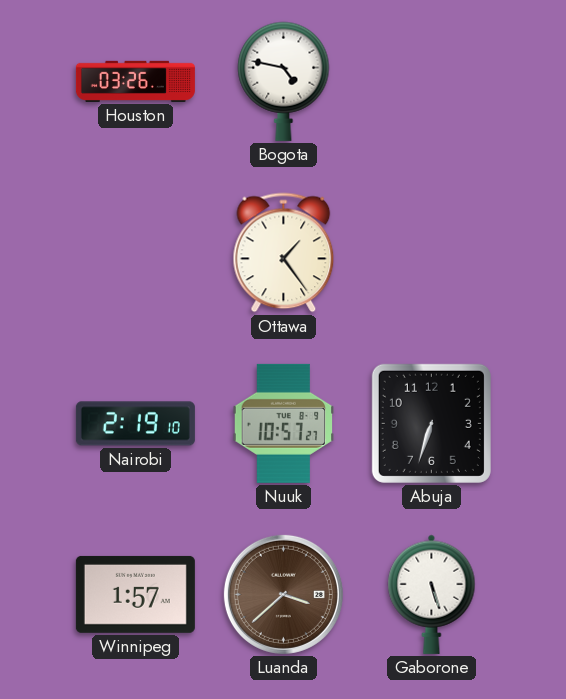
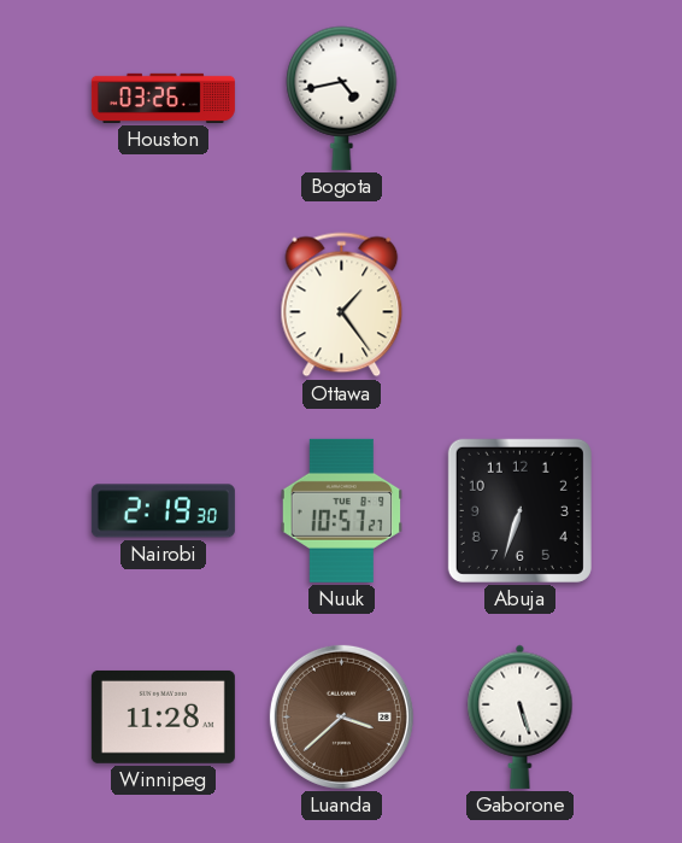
Bogota: 4:47 -> 4:43
Nairobi: 2:19:10 -> 2:19:30
Winnipeg: 1:57 -> 11:28
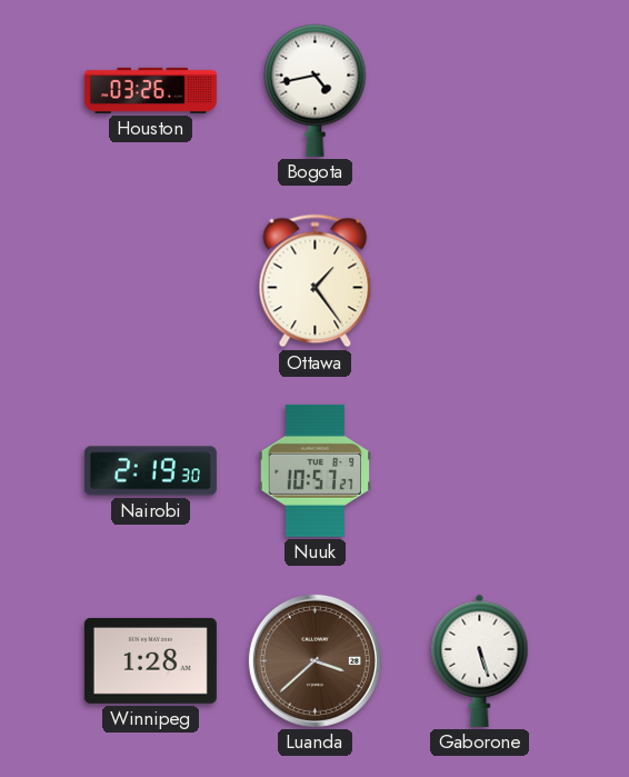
Abuja: 6:33 -> none
Winnipeg: 11:28 -> 1:28
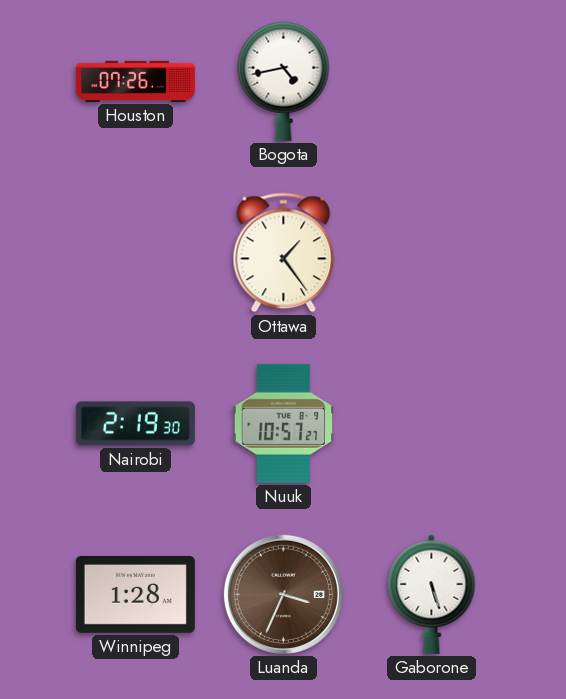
Houston: 03:26 -> 07:26
Luanda: 3:38 -> 3:34
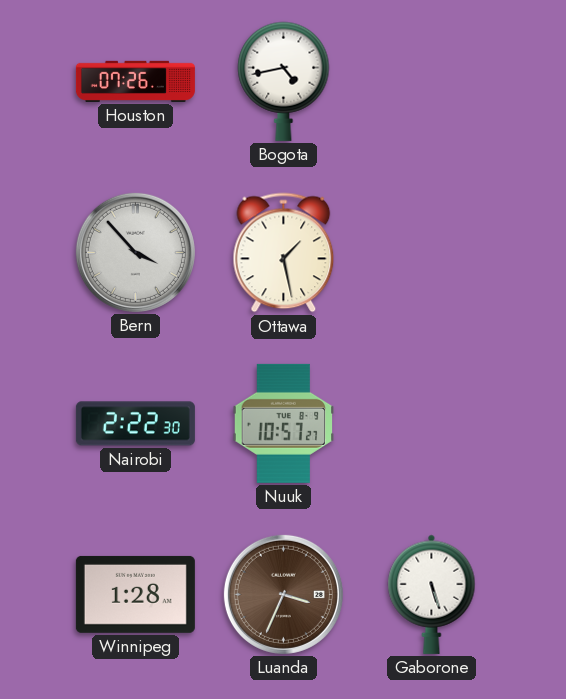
Bern: none -> 3:53
Ottawa: 1:24 -> 1:28
Nairobi: 2:19 -> 2:22
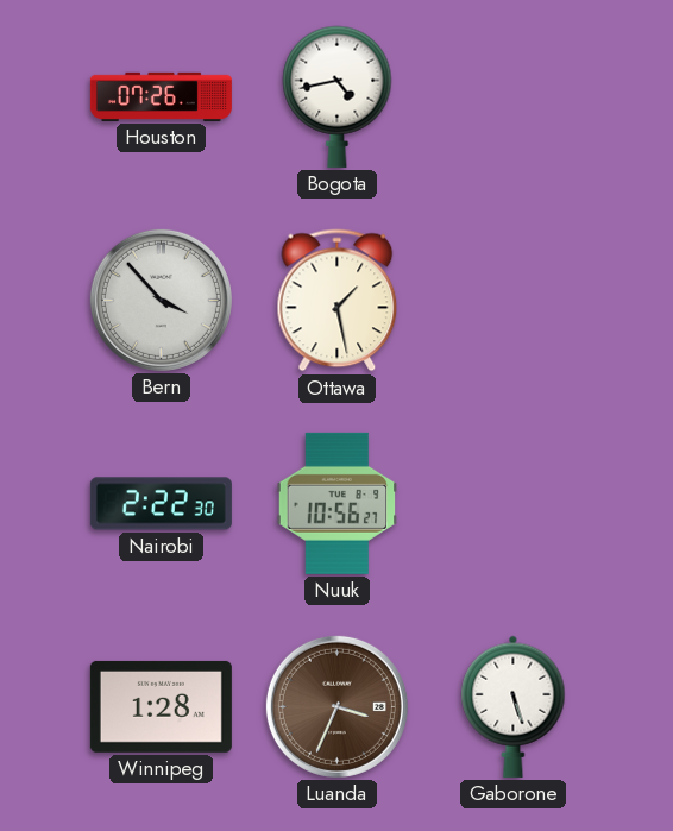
Nuuk: 10:57 -> 10:56
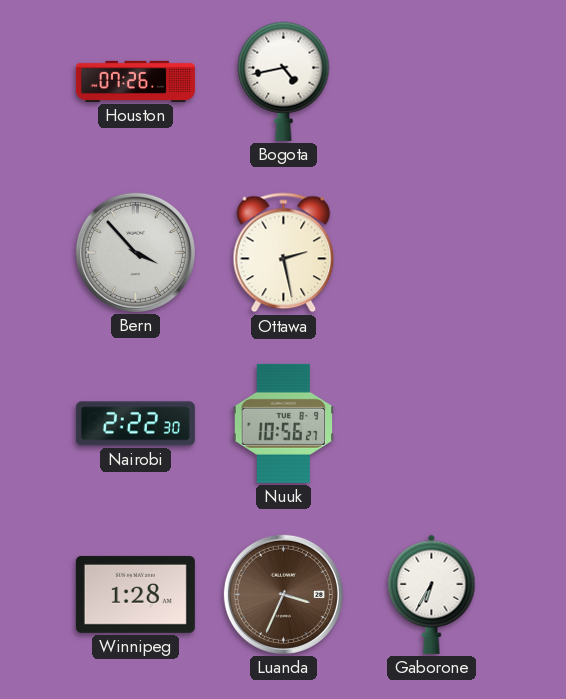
Ottawa: 1:28 -> 2:28
Gaborone: 5:27 -> 6:35
